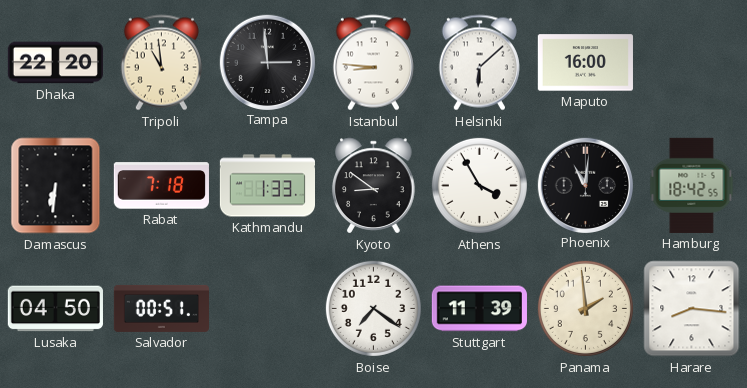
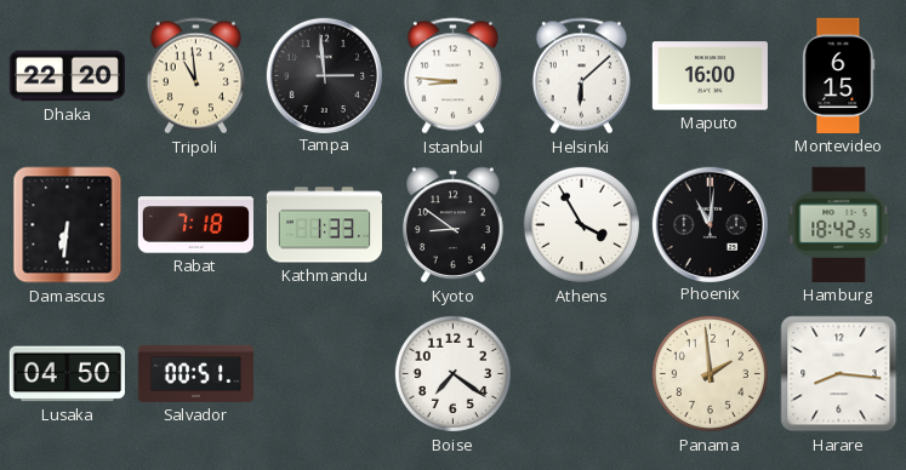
Montevideo: none -> 6:15
Stuttgart: 11:39 -> none
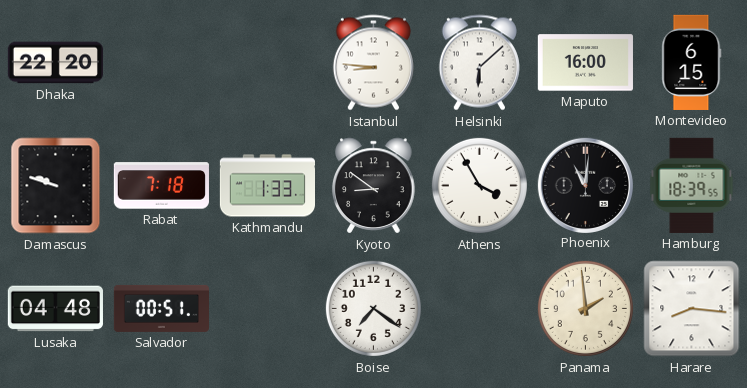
Tripoli: 10:59 -> none
Tampa: 2:59 -> none
Damascus: 6:31 -> 9:48
Hamburg: 18:42 -> 18:39
Lusaka: 04:50 -> 04:48
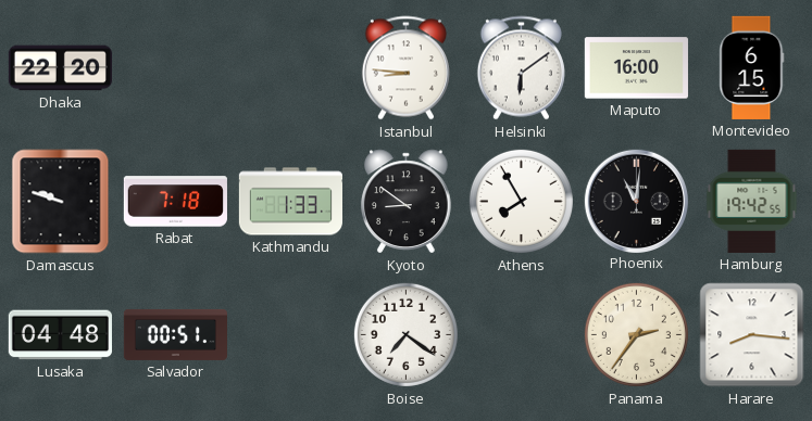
Helsinki: 6:08 -> 6:09
Athens: 3:55 -> 7:55
Hamburg: 18:39 -> 19:42
Panama: 1:59 -> 2:36
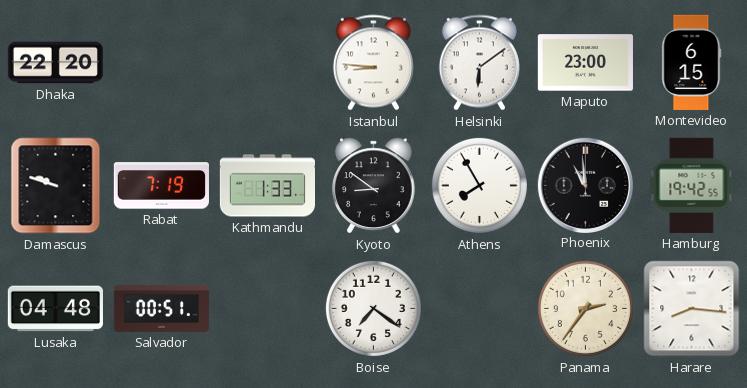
Maputo: 16:00 -> 23:00
Rabat: 7:18 -> 7:19
Phoenix: 11:01 -> 10:59
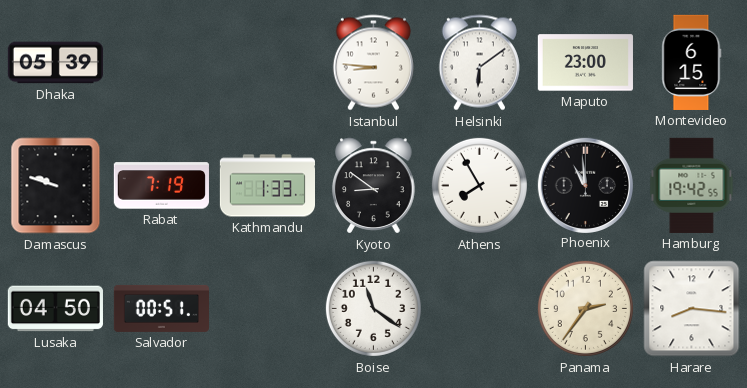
Dhaka: 22:20 -> 05:39
Lusaka: 04:48 -> 04:50
Boise: 7:21 -> 11:21
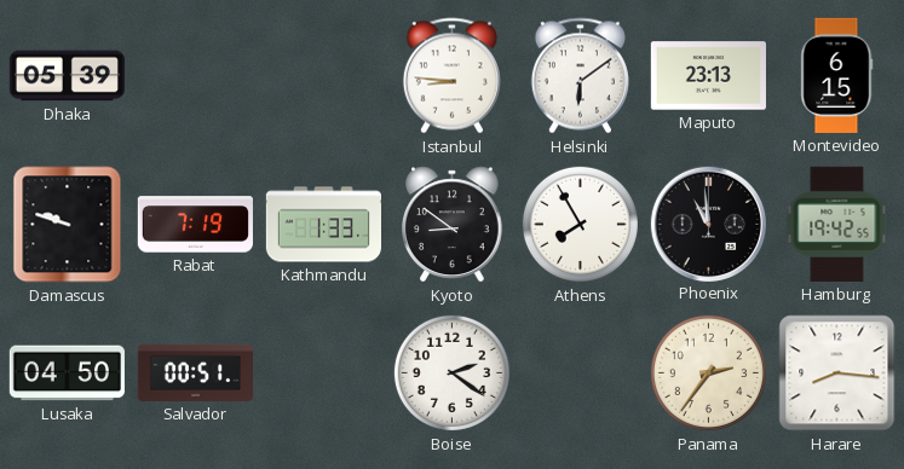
Maputo: 23:00 -> 23:13
Boise: 11:21 -> 2:21
